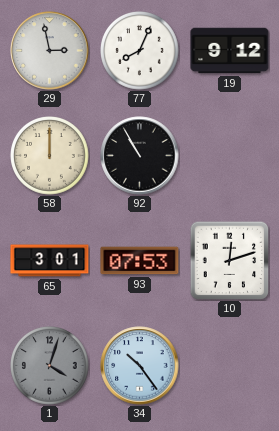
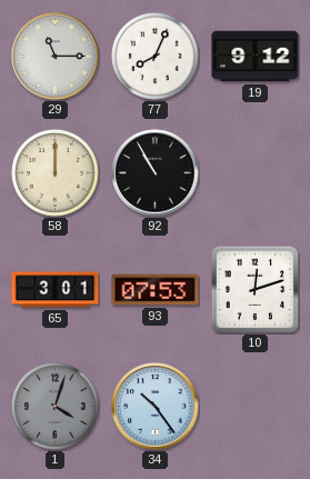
29: 2:58 -> 11:15
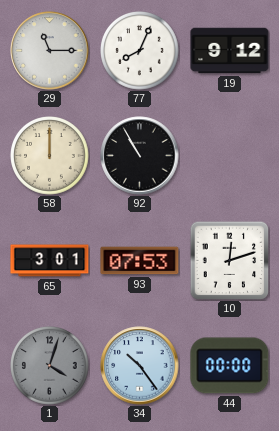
44: none -> 00:00
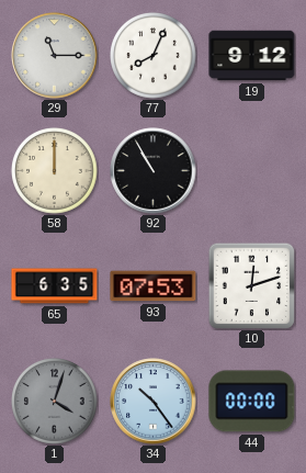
65: 3:01 -> 6:35
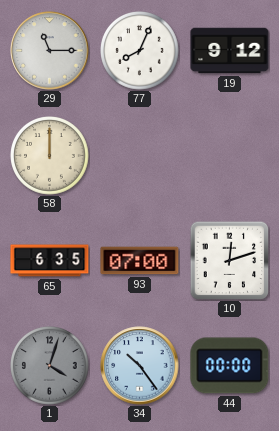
92: 10:55 -> none
93: 07:53 -> 07:00
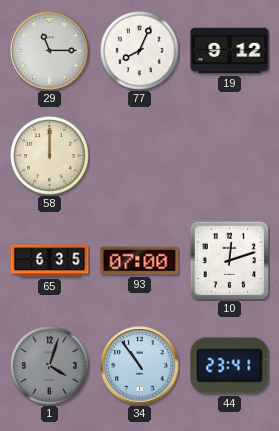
34: 10:24 -> 10:54
44: 00:00 -> 23:41
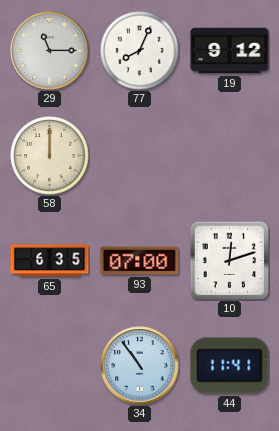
1: 4:03 -> none
44: 23:41 -> 11:41
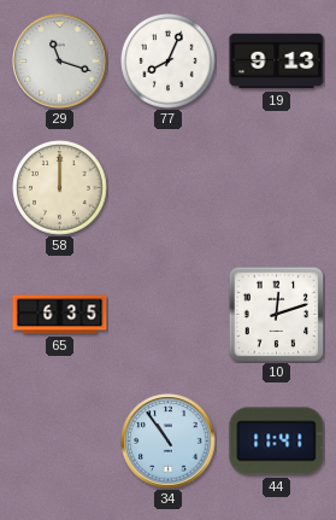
29: 11:15 -> 11:18
19: 9:12 -> 9:13
93: 07:00 -> none
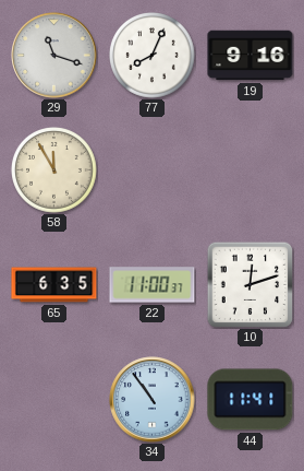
19: 9:13 -> 9:16
58: 12:00 -> 11:55
22: none -> 11:00
